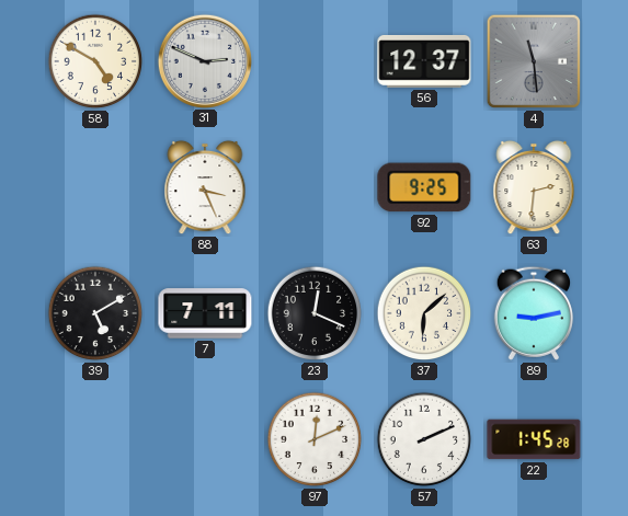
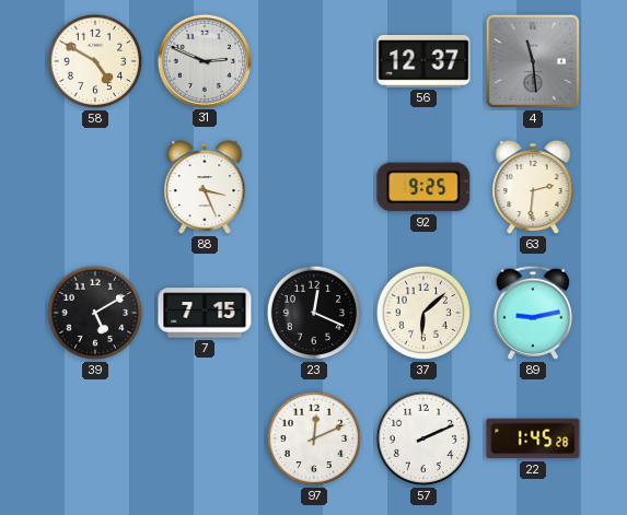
7: 7:11 -> 7:15
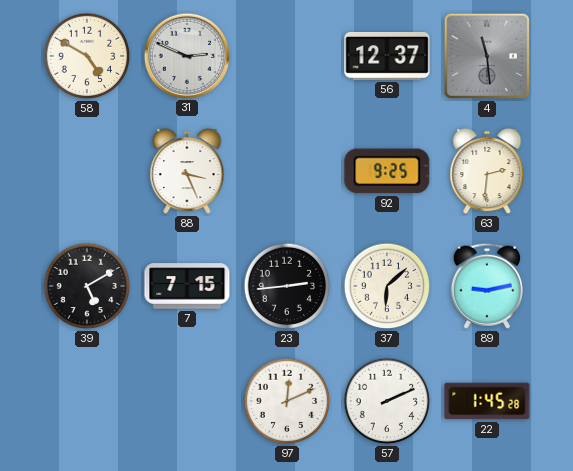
23: 12:19 -> 2:44
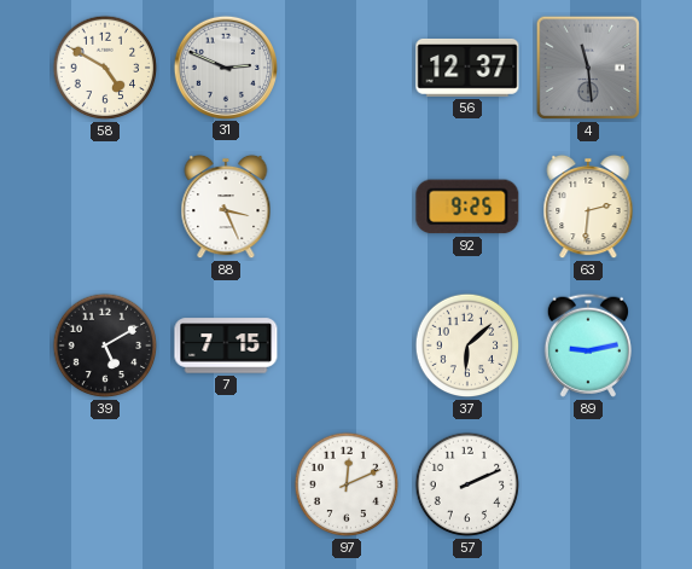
23: 2:44 -> none
22: 1:45 -> none
